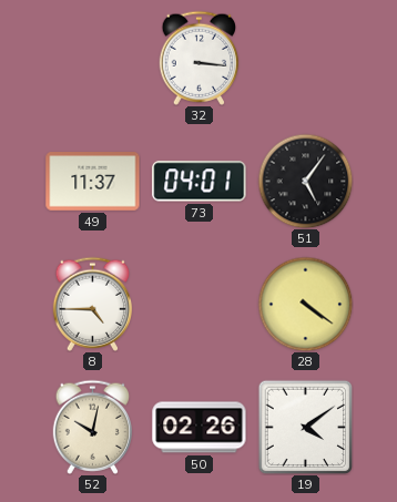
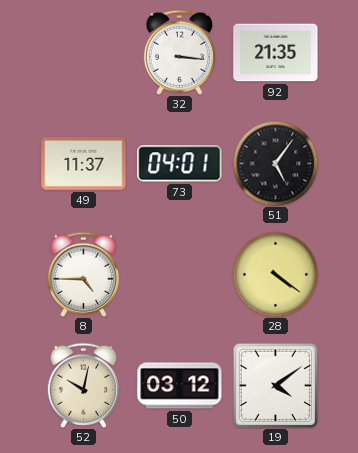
92: none -> 21:35
50: 02:26 -> 03:12
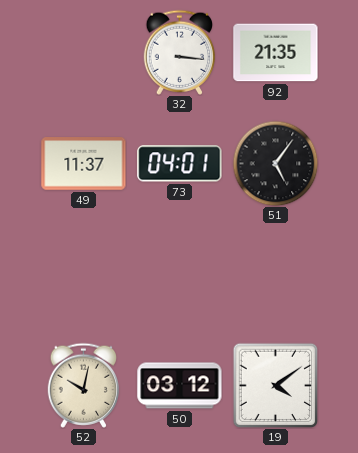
8: 4:45 -> none
28: 4:21 -> none
